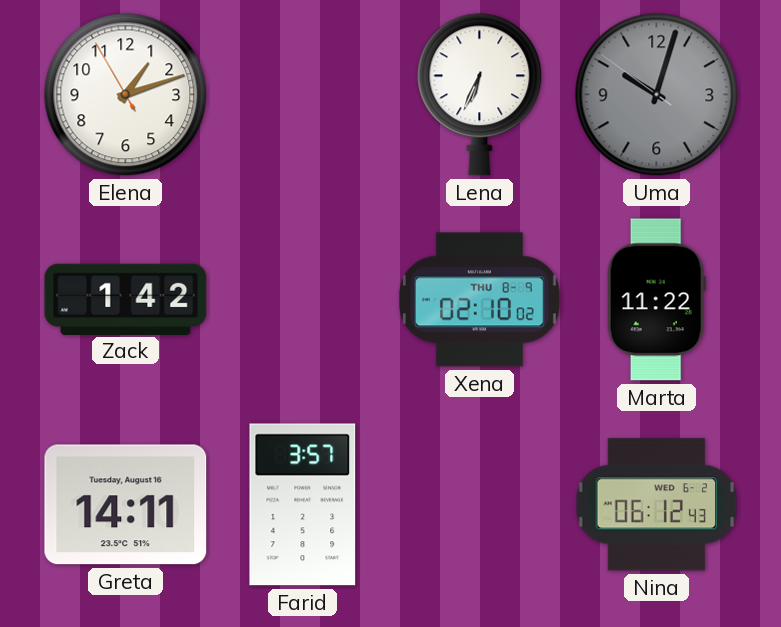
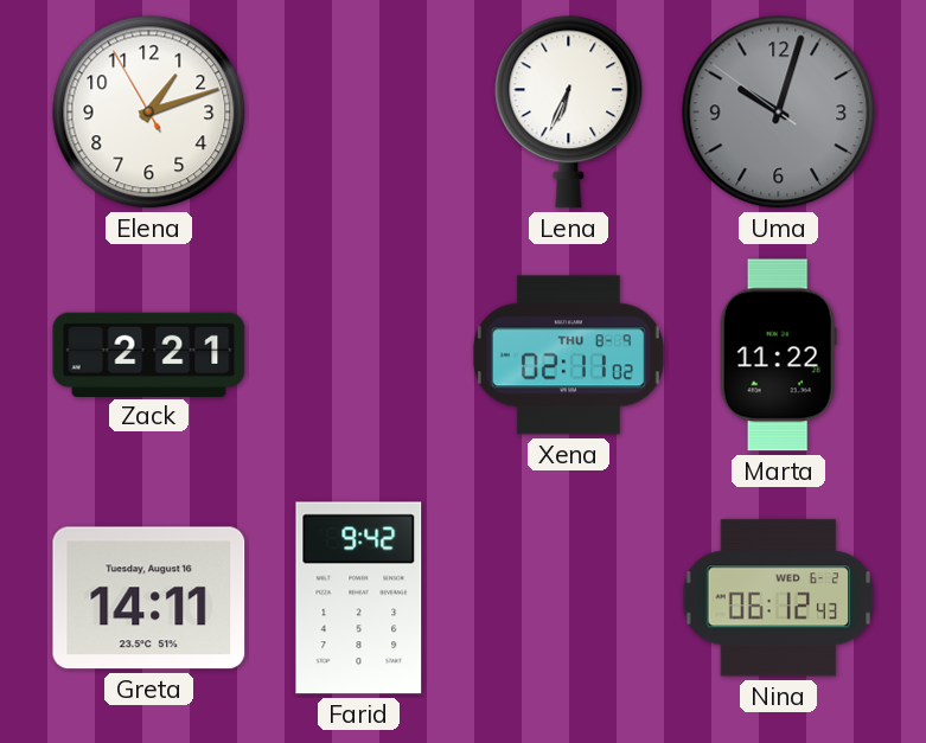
Zack: 1:42 -> 2:21
Xena: 02:10 -> 02:11
Farid: 3:57 -> 9:42
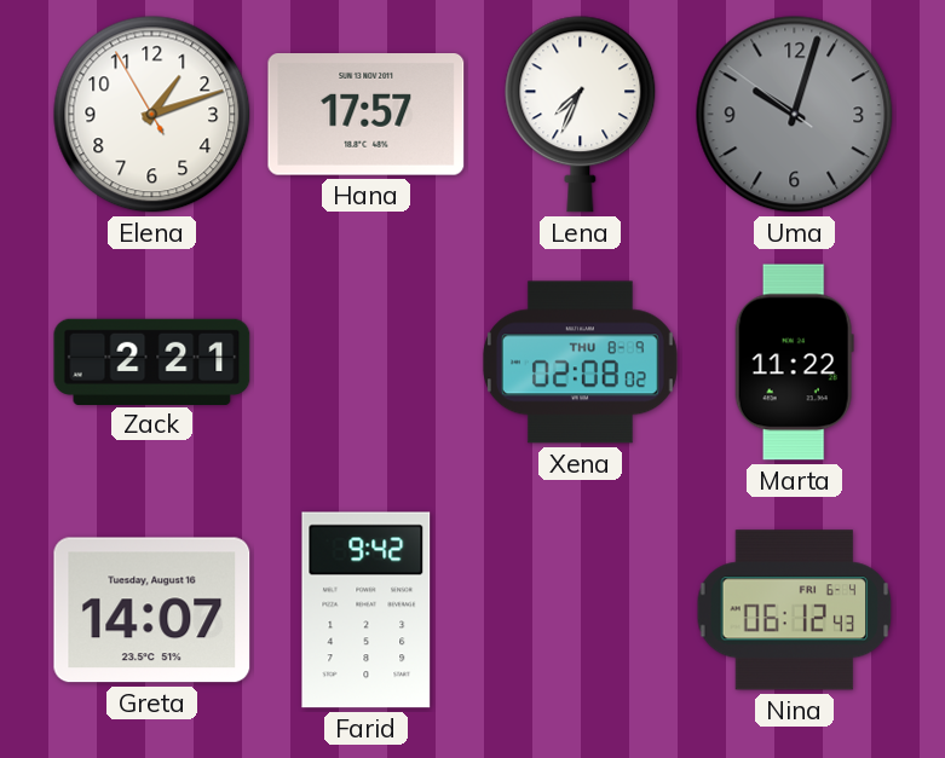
Hana: none -> 17:57
Lena: 6:34 -> 7:34
Xena: 02:11 -> 02:08
Greta: 14:11 -> 14:07
Nina date: WED 6-2 -> FRI 6-4
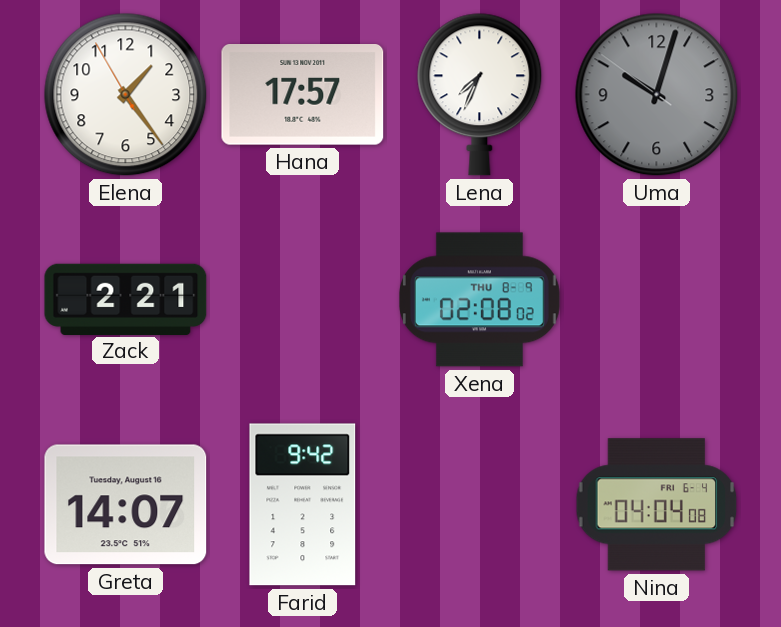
Elena: 1:11 -> 1:23
Marta: 11:22 -> none
Nina: 06:12 -> 04:04
